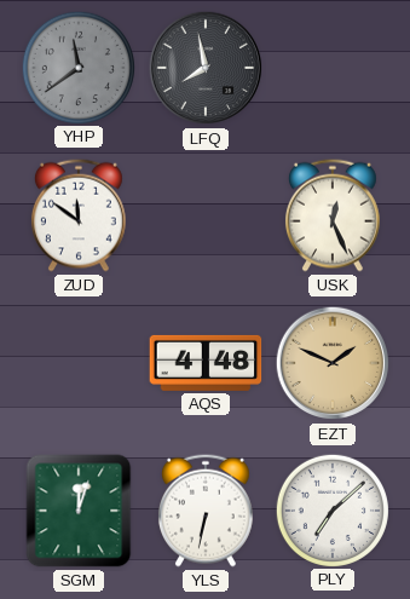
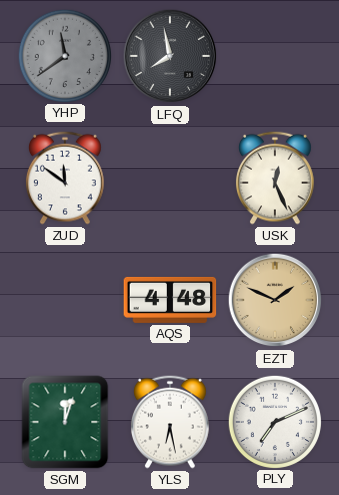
YLS: 6:32 -> 6:28
PLY: 7:08 -> 7:11
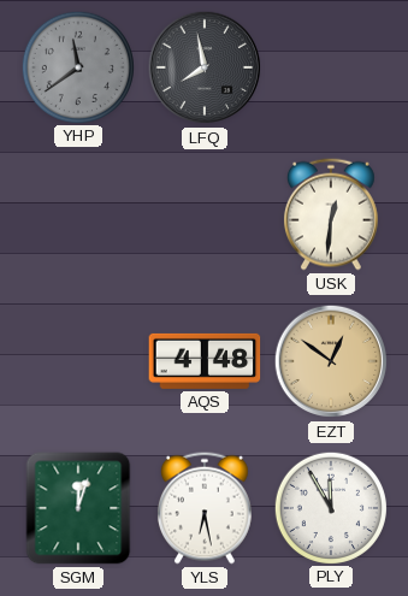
ZUD: 11:51 -> none
USK: 12:26 -> 12:31
EZT: 1:49 -> 12:51
PLY: 7:11 -> 11:55
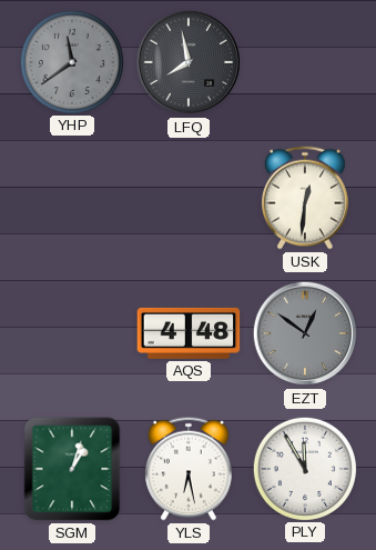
EZT dial: champagne -> grey
SGM: 12:03 -> 1:03
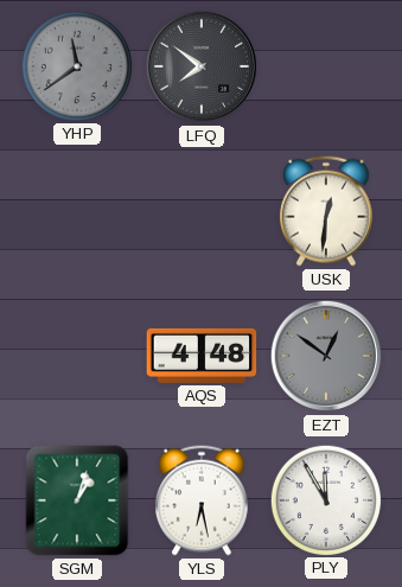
LFQ: 7:58 -> 7:51
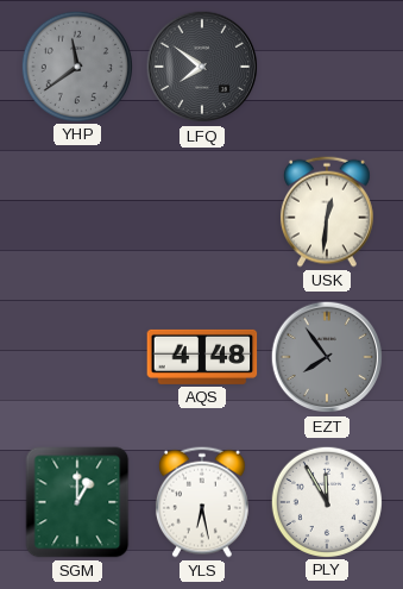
EZT: 12:51 -> 7:54
SGM: 1:03 -> 1:00
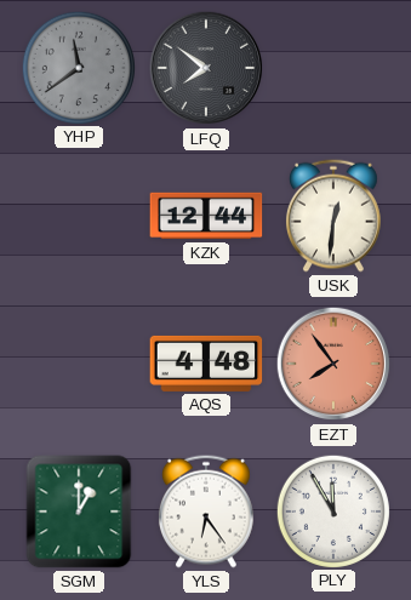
KZK: none -> 12:44
EZT dial: grey -> salmon
YLS: 6:28 -> 6:24
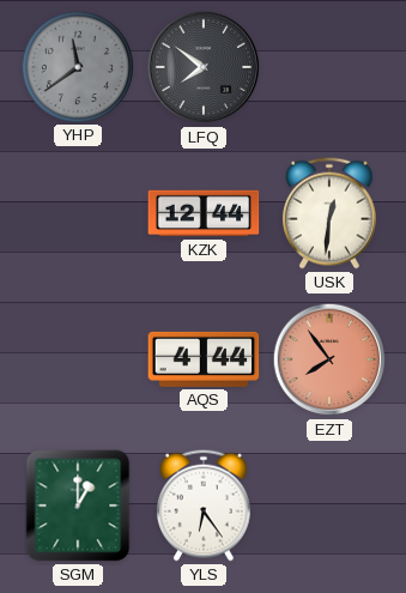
AQS: 4:48 -> 4:44
PLY: 11:55 -> none
